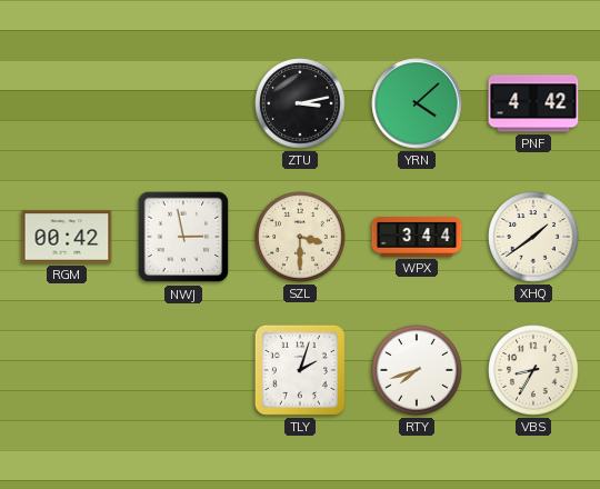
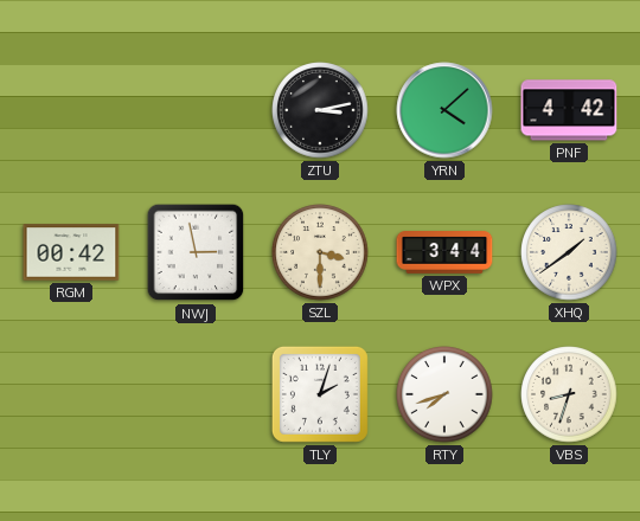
VBS: 8:35 -> 8:33
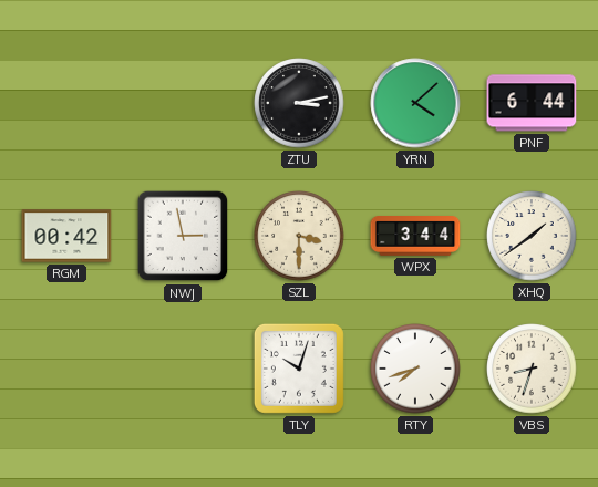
PNF: 4:42 -> 6:44
TLY: 2:03 -> 10:03
